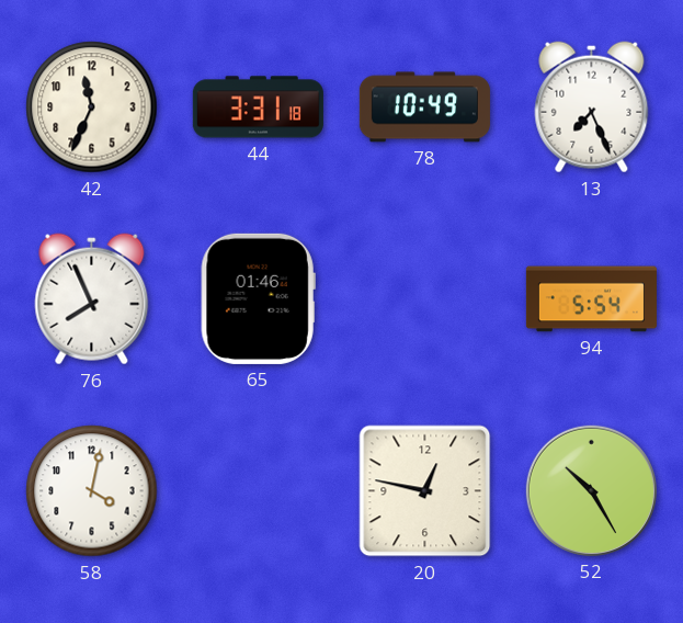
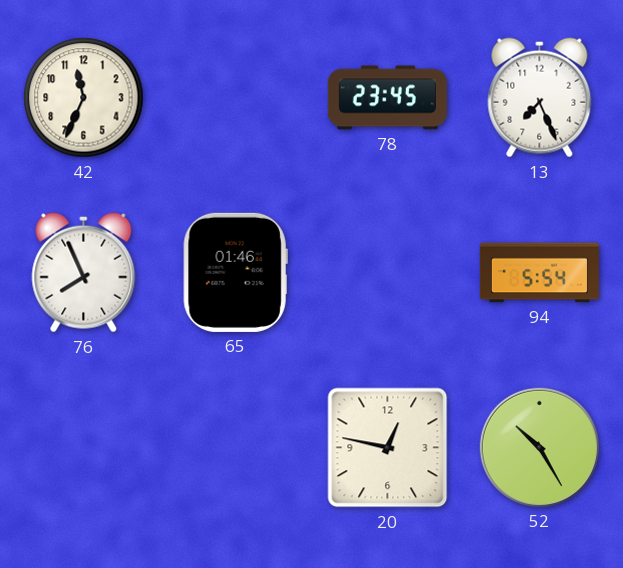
44: 3:31 -> none
78: 10:49 -> 23:45
58: 4:02 -> none
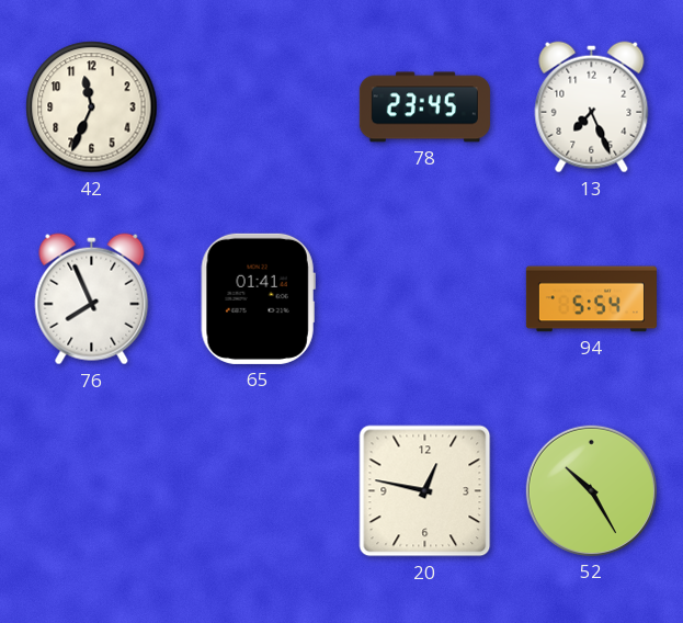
65: 01:46 -> 01:41
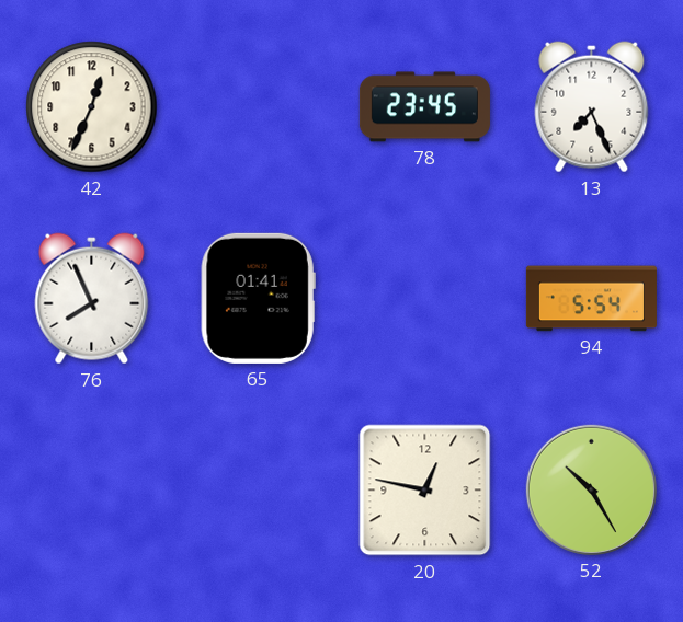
42: 11:34 -> 12:34
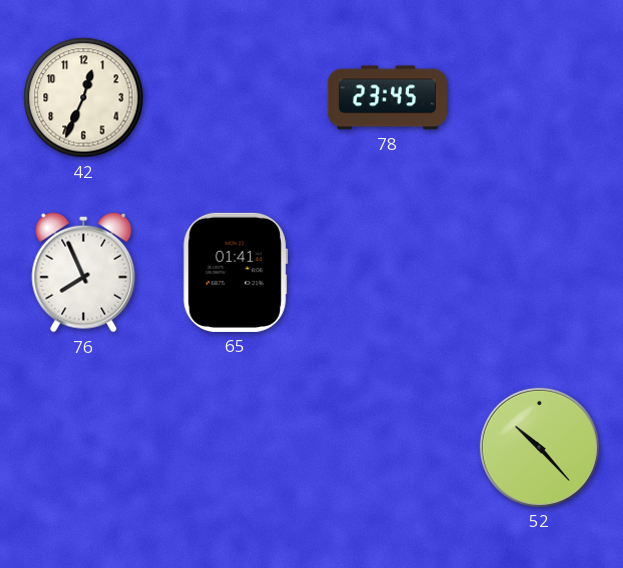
13: 7:26 -> none
94: 5:54 -> none
20: 12:47 -> none
52: 10:25 -> 10:23
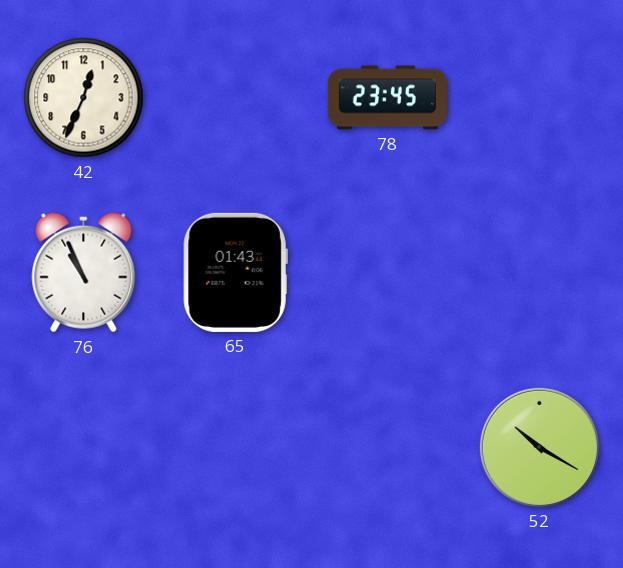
76: 7:56 -> 10:56
65: 01:41 -> 01:43
52: 10:23 -> 10:20
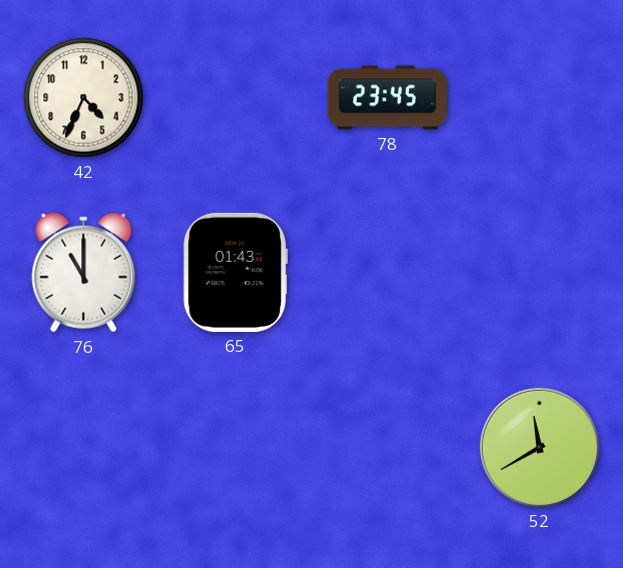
42: 12:34 -> 4:34
76: 10:56 -> 11:00
52: 10:20 -> 11:40
